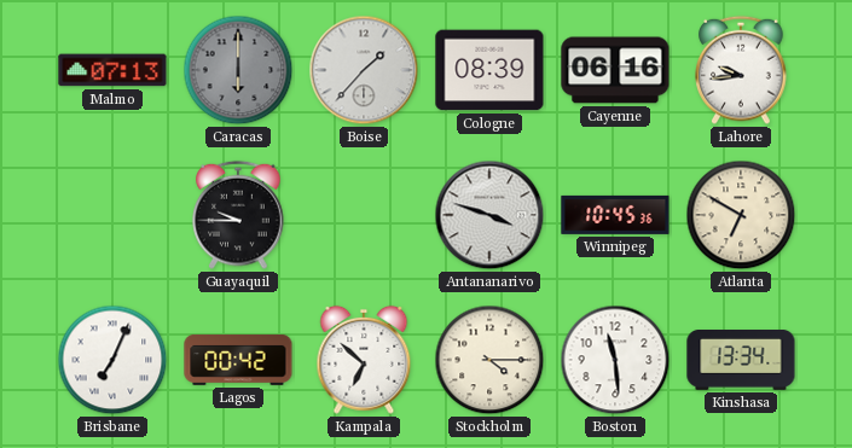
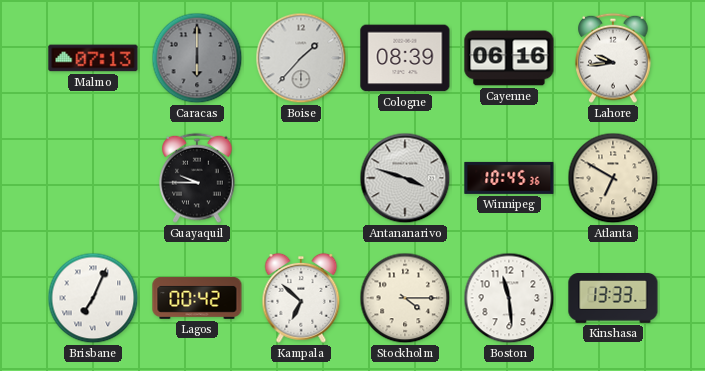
Kinshasa: 13:34 -> 13:33
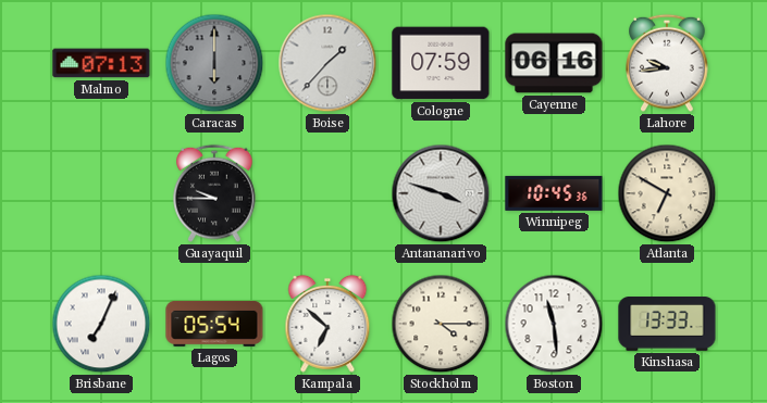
Cologne: 08:39 -> 07:59
Lagos: 00:42 -> 05:54
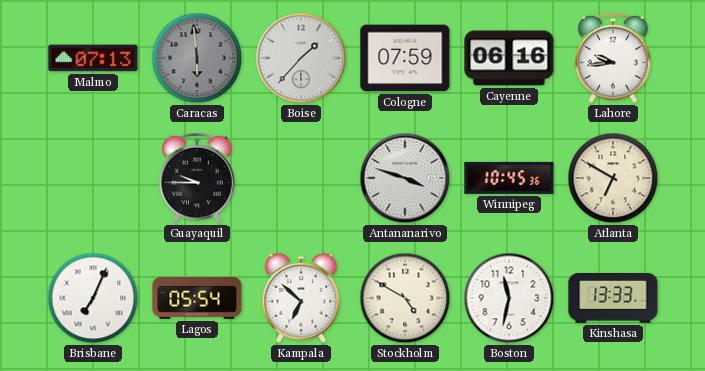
Caracas: 6:00 -> 5:59
Stockholm: 4:15 -> 4:50
Boston: 11:29 -> 11:32
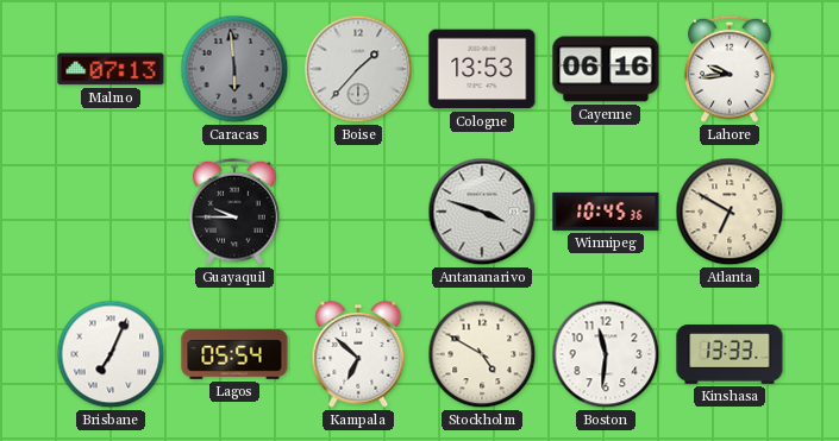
Cologne: 07:59 -> 13:53
Boston: 11:32 -> 11:31
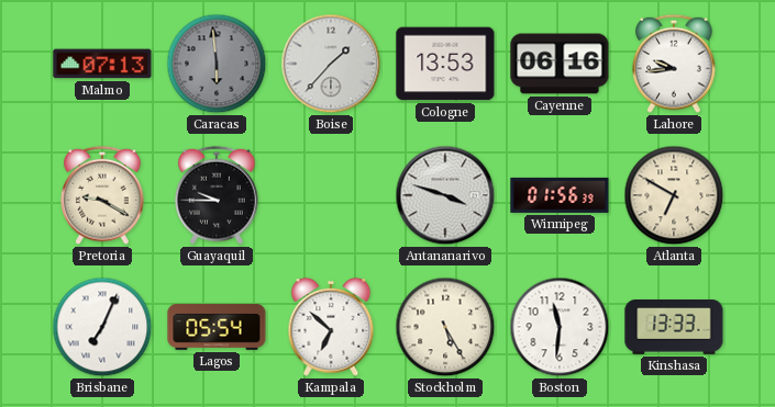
Pretoria: none -> 9:20
Winnipeg: 10:45 -> 01:56
Stockholm: 4:50 -> 5:25
